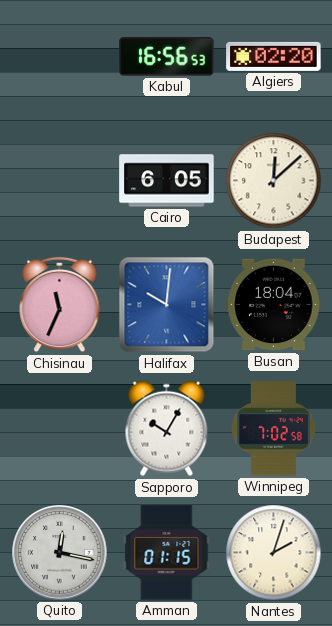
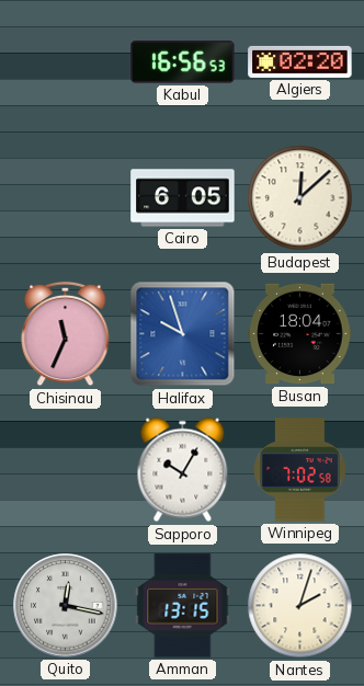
Halifax: 10:01 -> 9:57
Amman: 01:15 -> 13:15
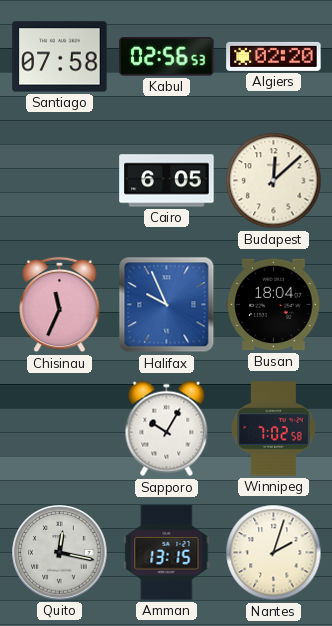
Santiago: none -> 07:58
Kabul: 16:56 -> 02:56
Halifax: 9:57 -> 9:56
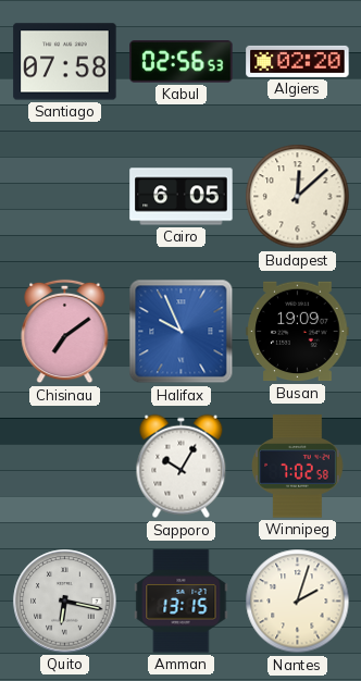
Chisinau: 11:34 -> 7:09
Busan: 18:04 -> 19:09
Quito: 12:17 -> 6:17
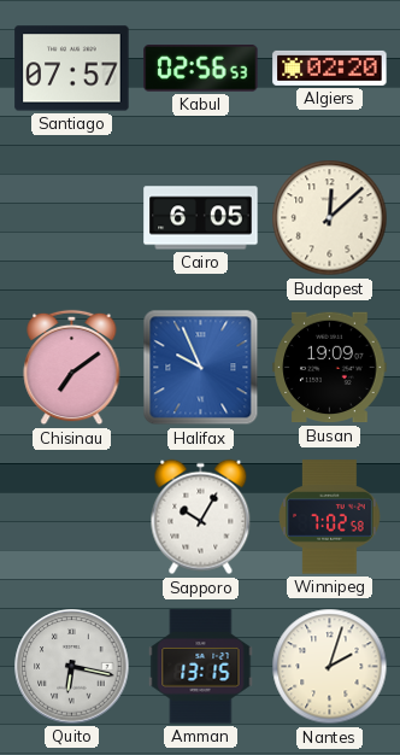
Santiago: 07:58 -> 07:57
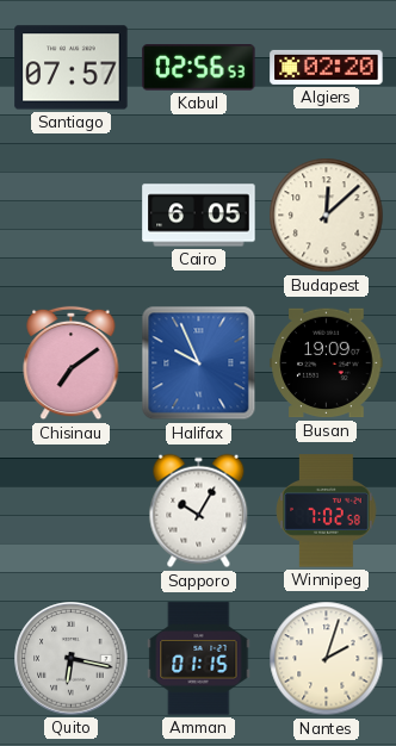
Amman: 13:15 -> 01:15
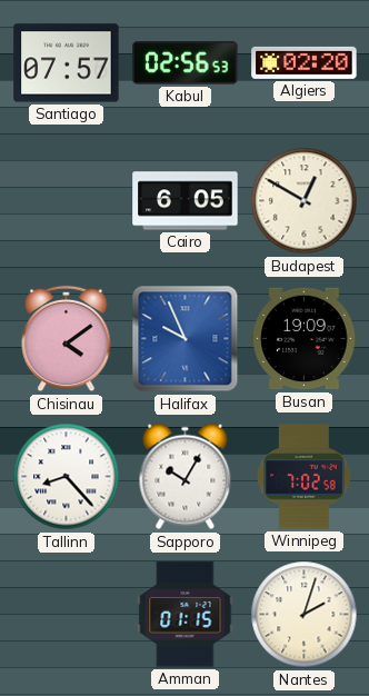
Budapest: 12:08 -> 12:50
Chisinau: 7:09 -> 4:09
Tallinn: none -> 8:23
Quito: 6:17 -> none
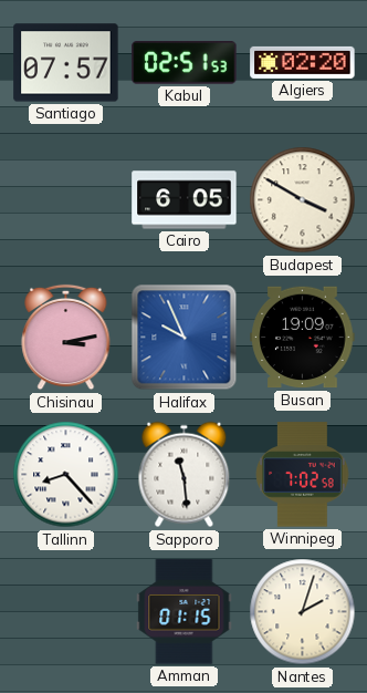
Kabul: 02:56 -> 02:51
Budapest: 12:50 -> 3:50
Chisinau: 4:09 -> 3:13
Sapporo: 10:05 -> 11:29
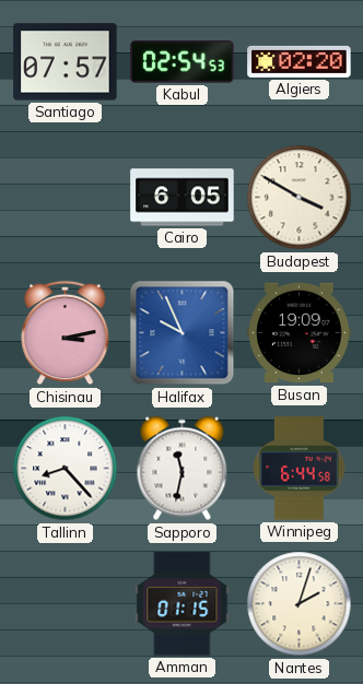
Kabul: 02:51 -> 02:54
Sapporo: 11:29 -> 11:32
Winnipeg: 7:02 -> 6:44
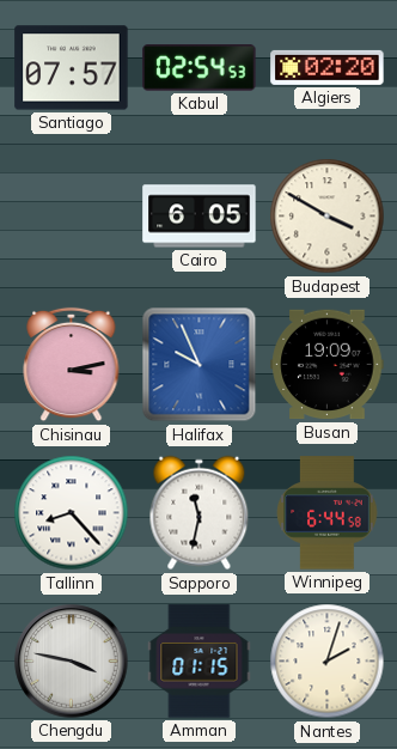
Chengdu: none -> 3:47
